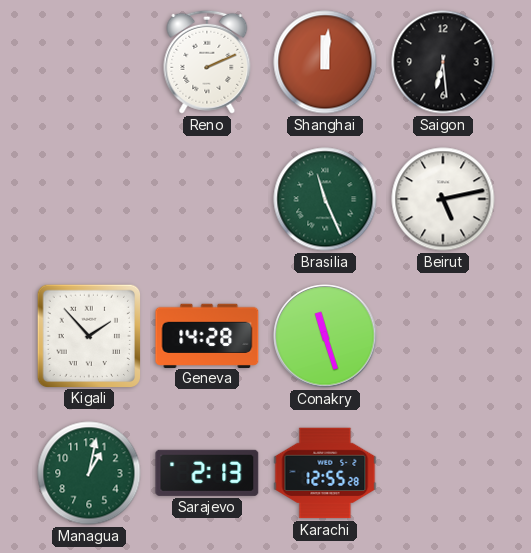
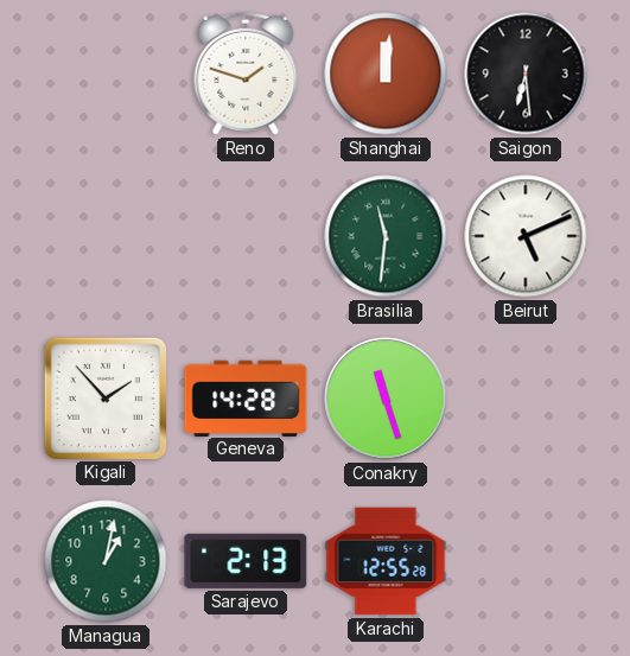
Reno: 2:11 -> 1:48
Brasilia: 11:26 -> 11:31
Beirut: 5:13 -> 5:11
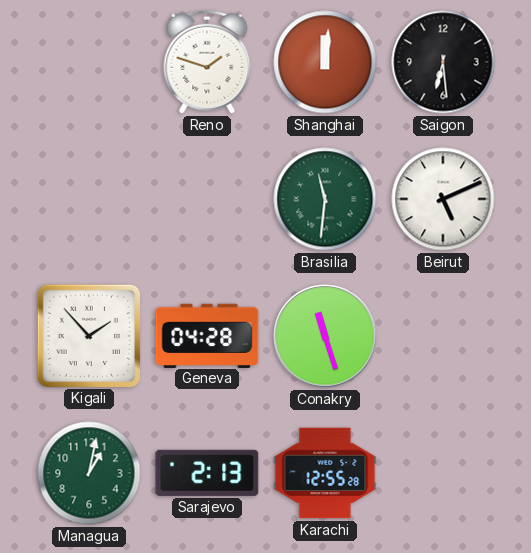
Geneva: 14:28 -> 04:28
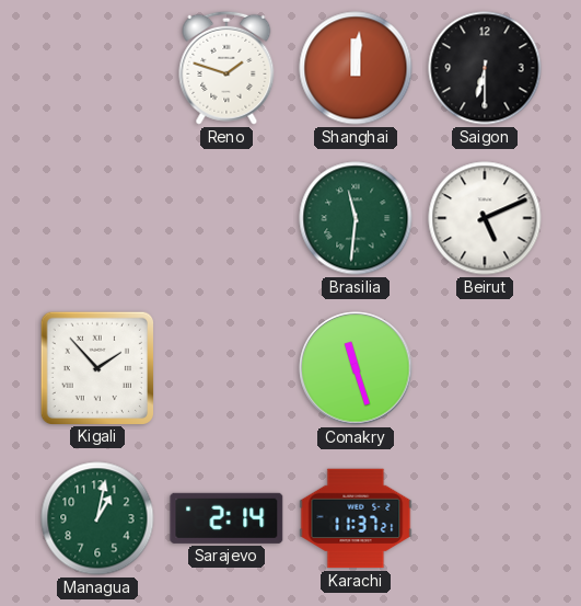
Saigon: 6:29 -> 6:30
Geneva: 04:28 -> none
Sarajevo: 2:13 -> 2:14
Karachi: 12:55 -> 11:37
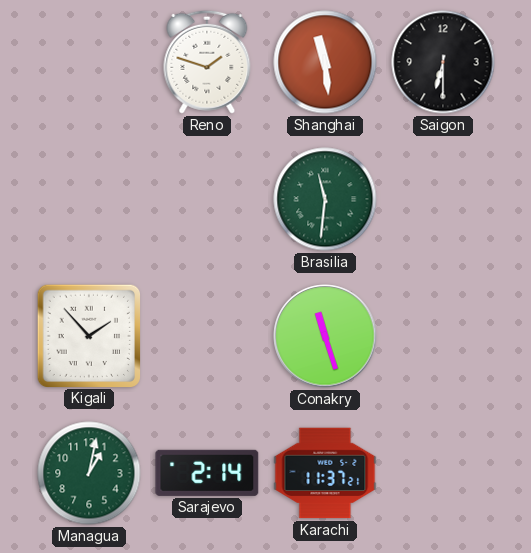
Shanghai: 12:01 -> 11:29
Beirut: 5:11 -> none
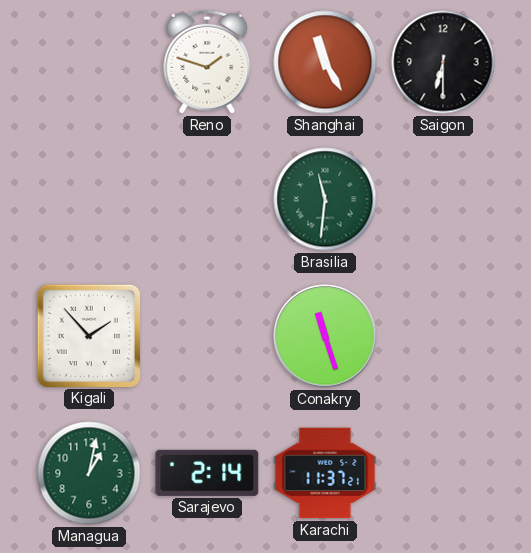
Shanghai: 11:29 -> 11:25
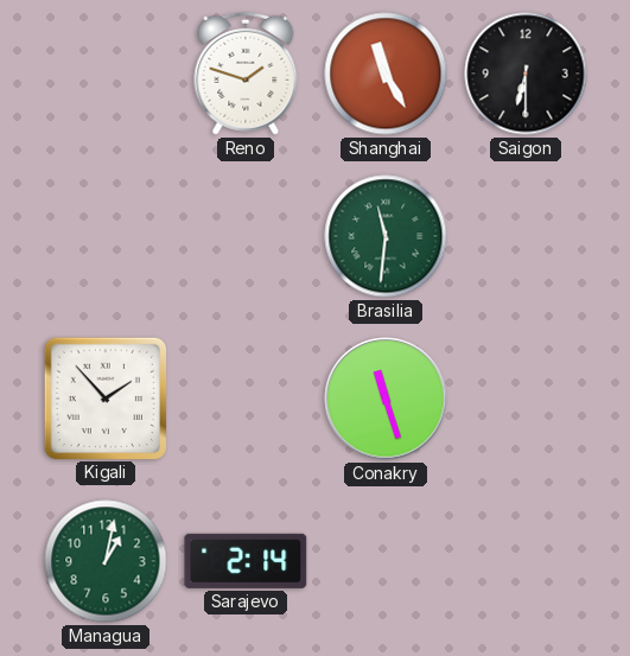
Karachi: 11:37 -> none
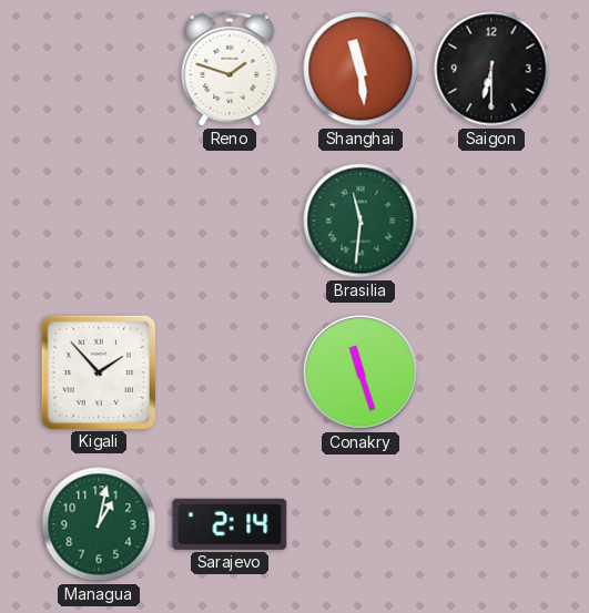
Shanghai: 11:25 -> 11:29
